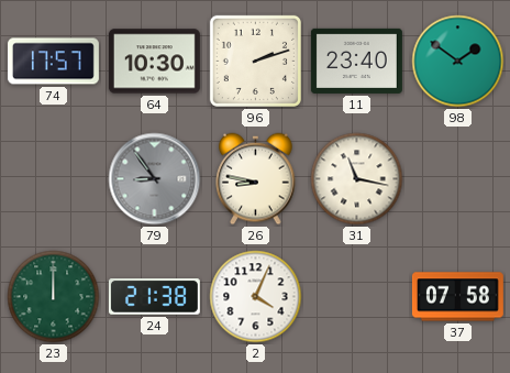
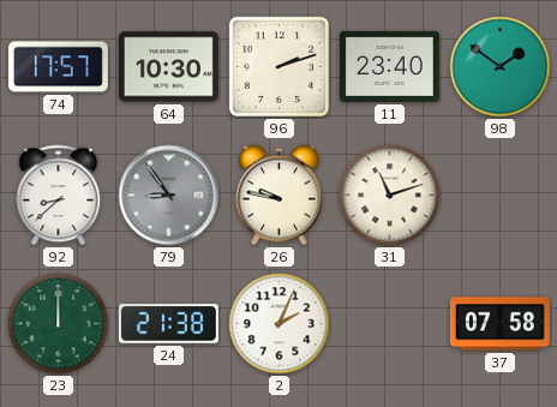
92: none -> 8:38
26: 8:47 -> 9:47
31: 11:17 -> 11:12
2: 4:04 -> 2:04
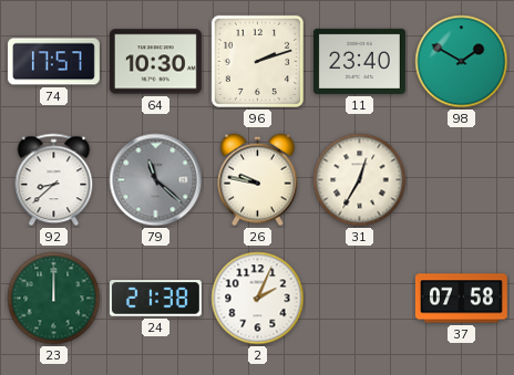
98: 1:51 -> 1:50
79: 8:54 -> 11:22
31: 11:12 -> 12:35
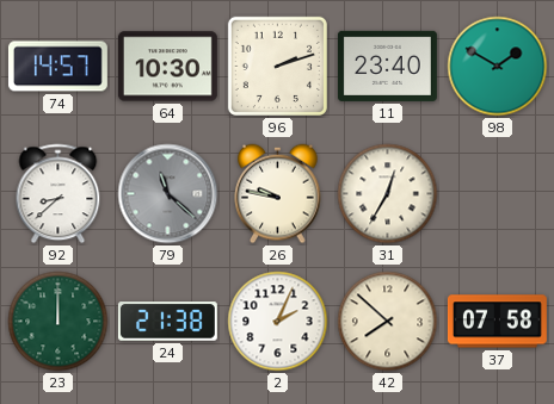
74: 17:57 -> 14:57
42: none -> 7:52
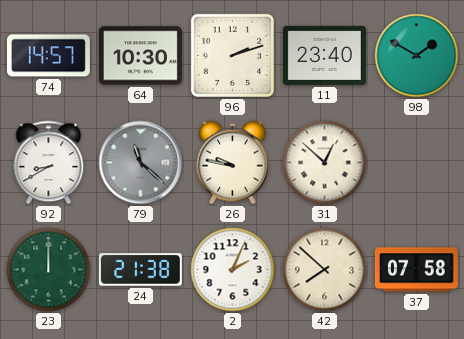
92: 8:38 -> 8:40
31: 12:35 -> 12:52
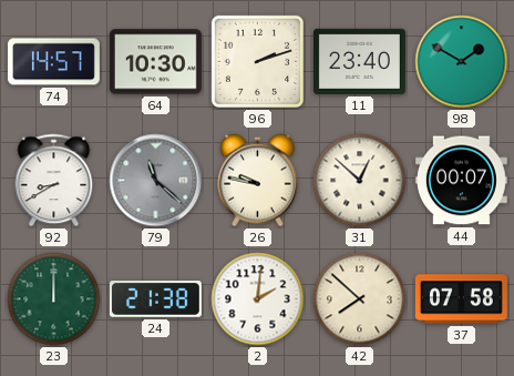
44: none -> 00:07
2: 2:04 -> 2:01
